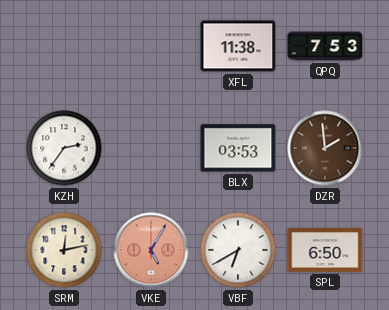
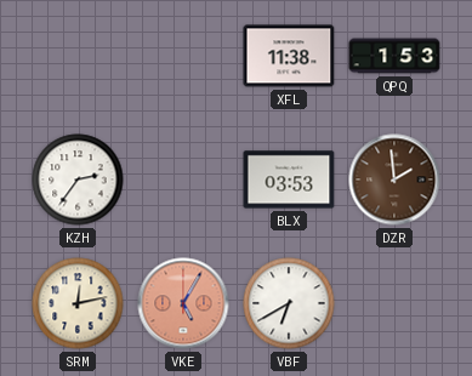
QPQ: 7:53 -> 1:53
SPL: 6:50 -> none
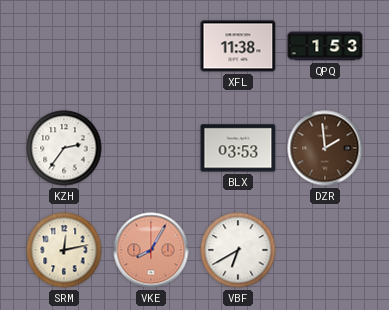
VKE: 5:05 -> 8:05
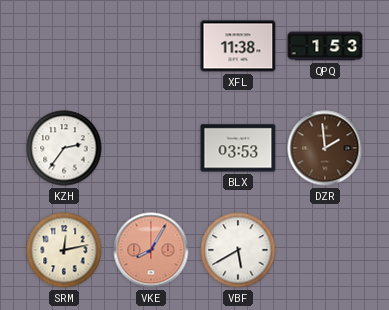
VBF: 6:40 -> 5:40
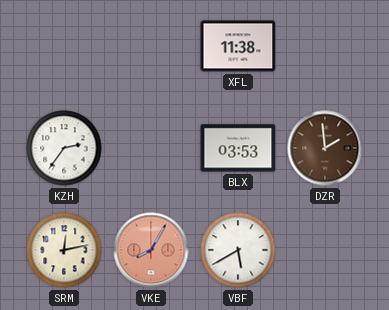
QPQ: 1:53 -> none
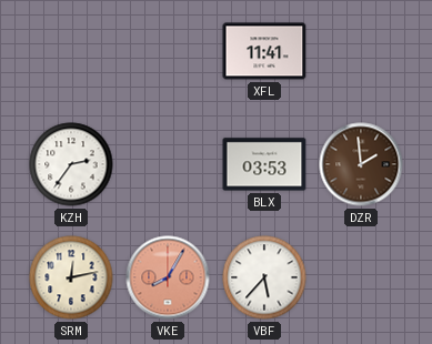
XFL: 11:38 -> 11:41
VBF: 5:40 -> 5:37
